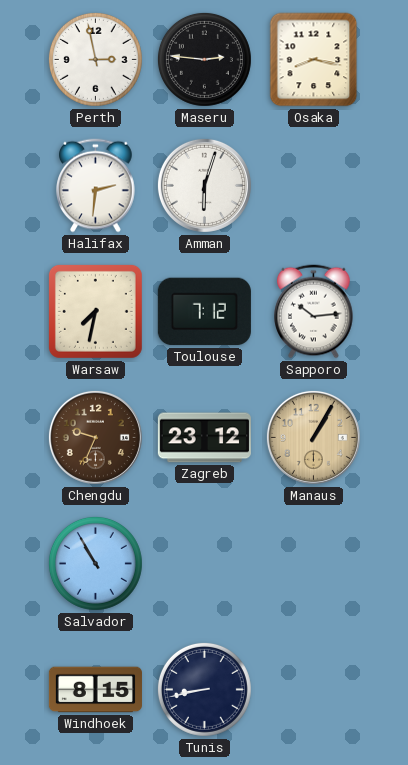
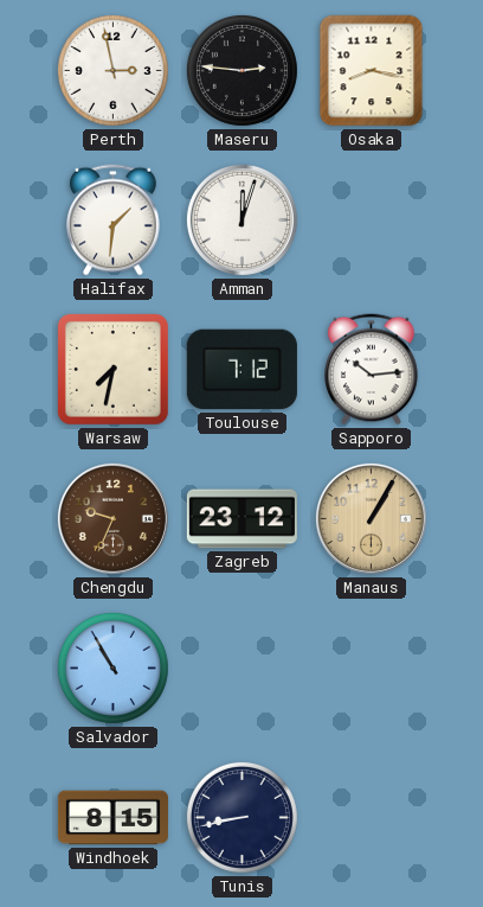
Halifax: 2:31 -> 1:31
Amman: 6:03 -> 12:03
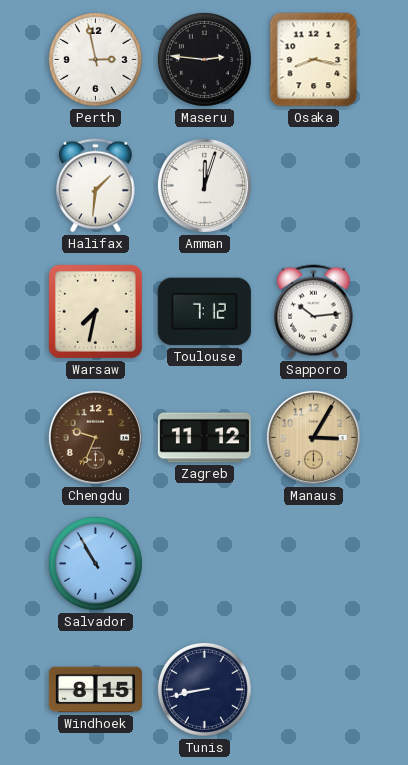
Zagreb: 23:12 -> 11:12
Manaus: 1:05 -> 3:05
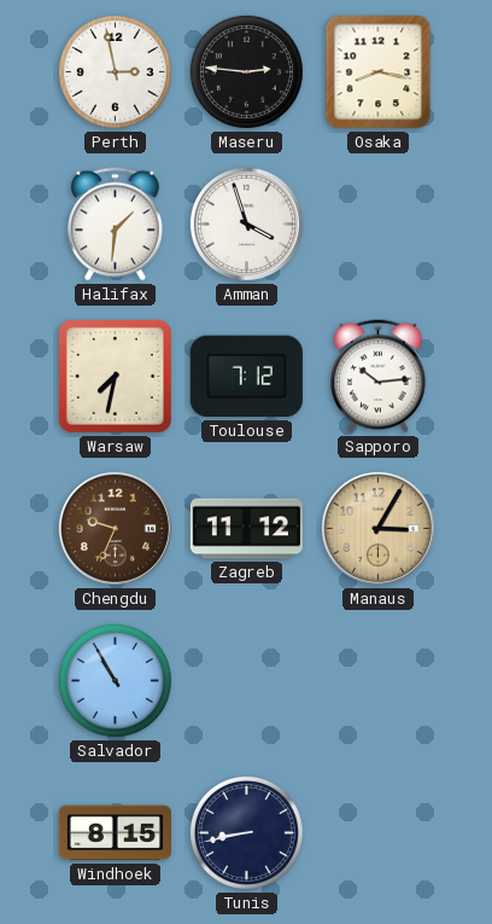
Amman: 12:03 -> 3:57
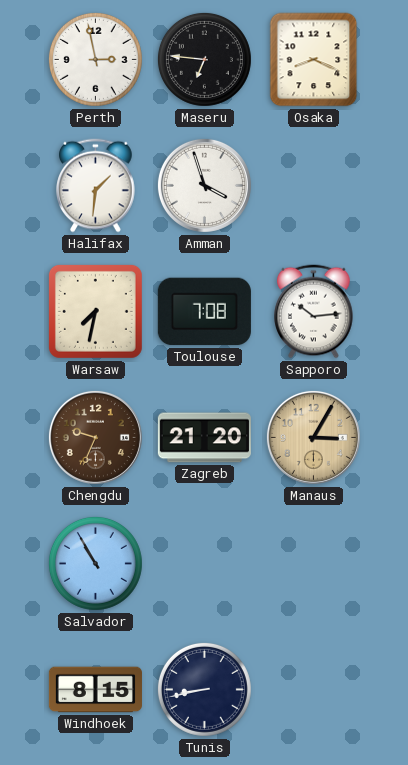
Maseru: 2:46 -> 6:46
Osaka: 8:17 -> 8:19
Toulouse: 7:12 -> 7:08
Zagreb: 11:12 -> 21:20
